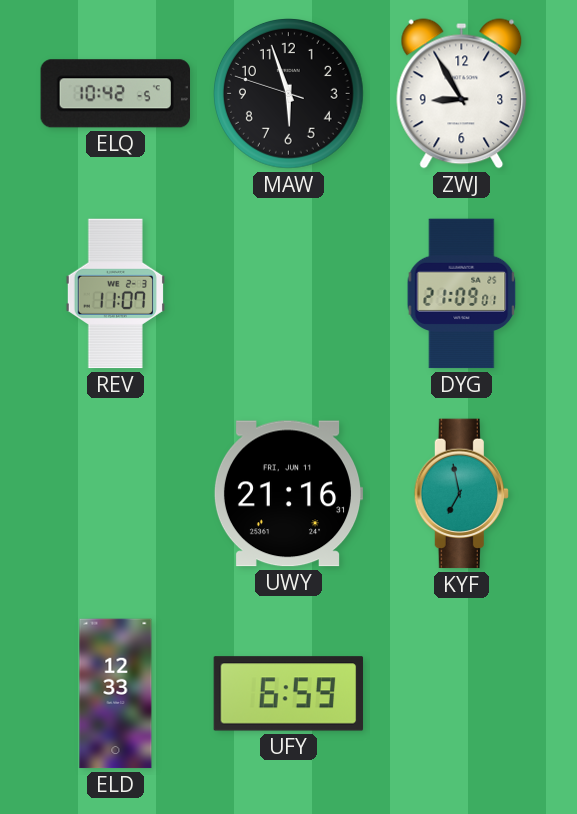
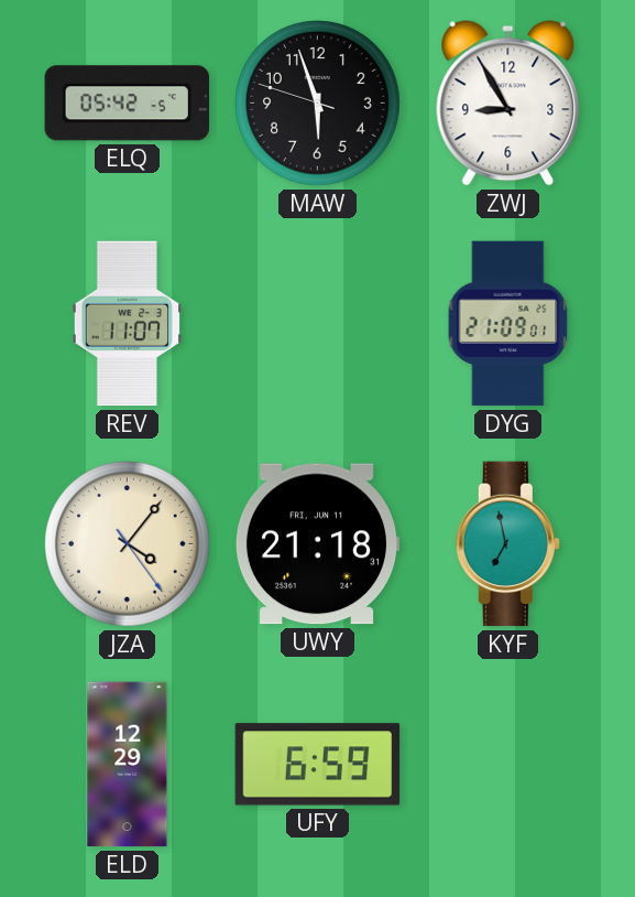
ELQ: 10:42 -> 05:42
JZA: none -> 4:06
UWY: 21:16 -> 21:18
ELD: 12:33 -> 12:29
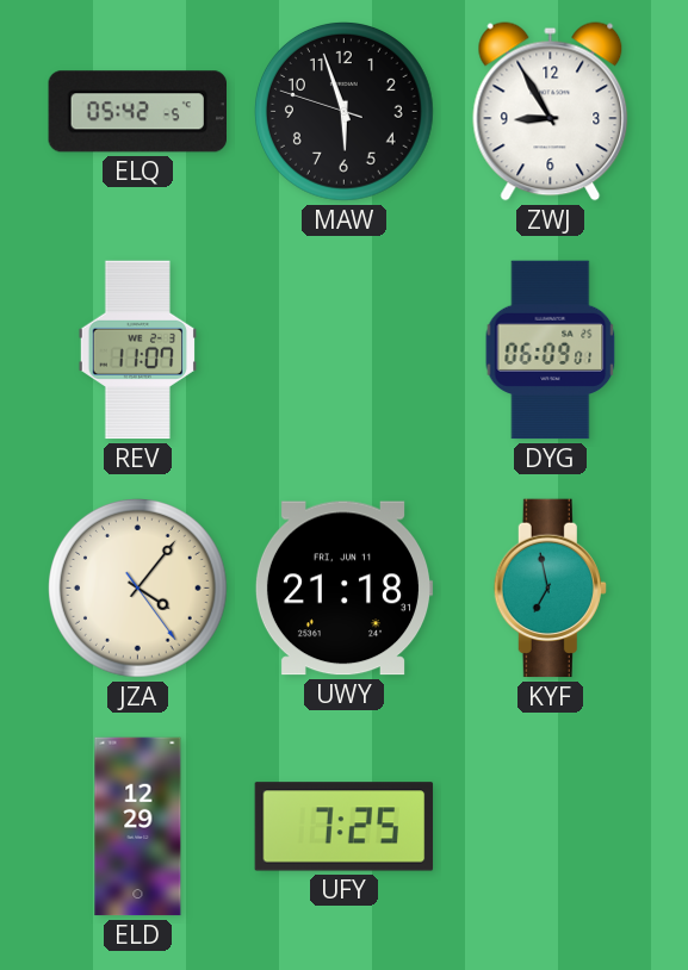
DYG: 21:09 -> 06:09
UFY: 6:59 -> 7:25
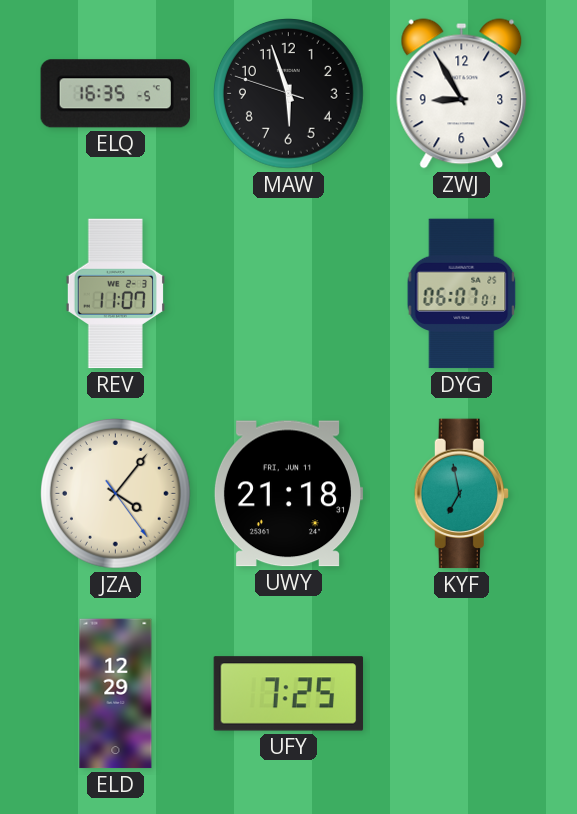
ELQ: 05:42 -> 16:35
DYG: 06:09 -> 06:07
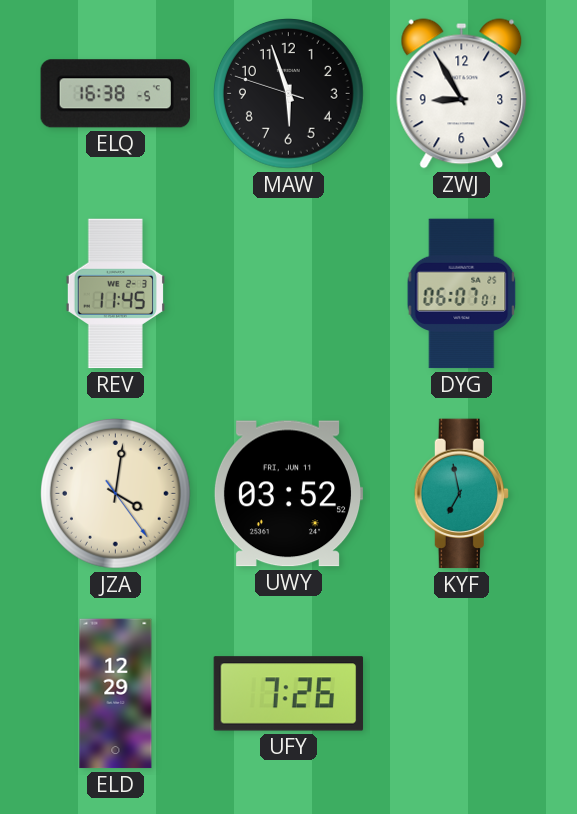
ELQ: 16:35 -> 16:38
REV: 11:07 -> 11:45
JZA: 4:06 -> 4:01
UWY: 21:18 -> 03:52
UFY: 7:25 -> 7:26
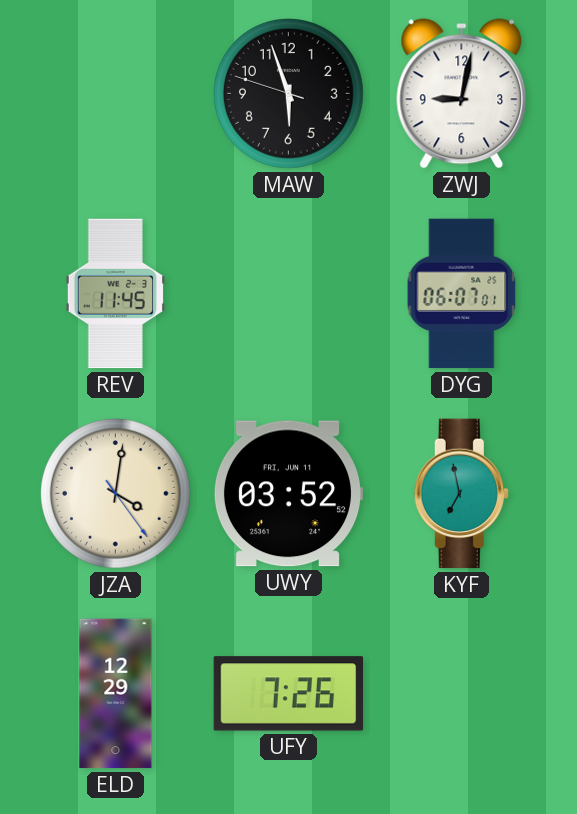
ELQ: 16:38 -> none
ZWJ: 8:55 -> 9:02
